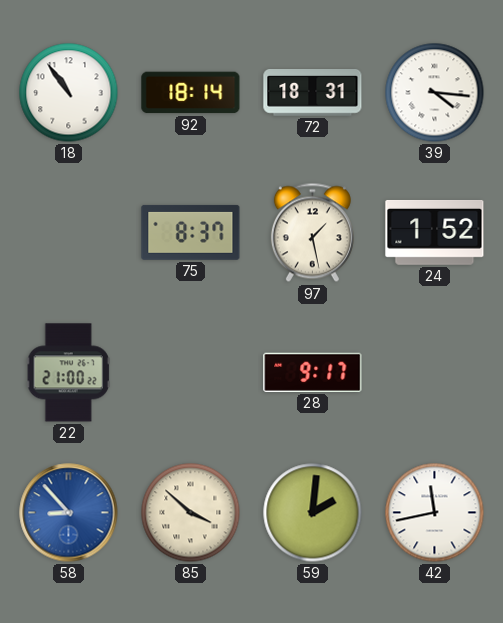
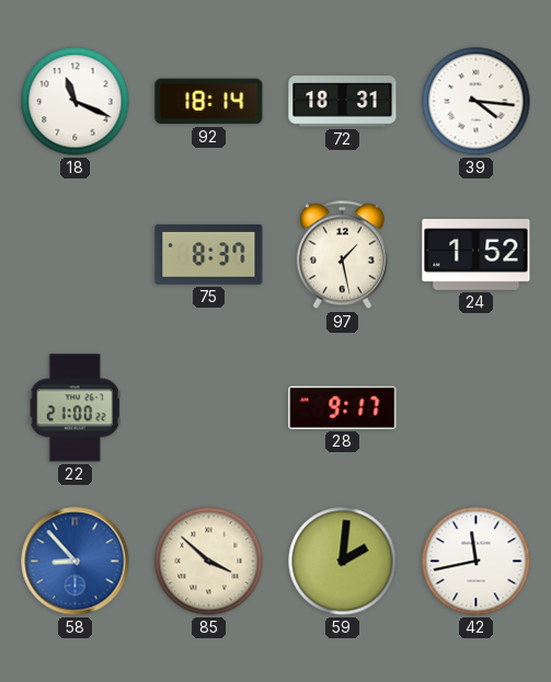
18: 10:54 -> 11:19
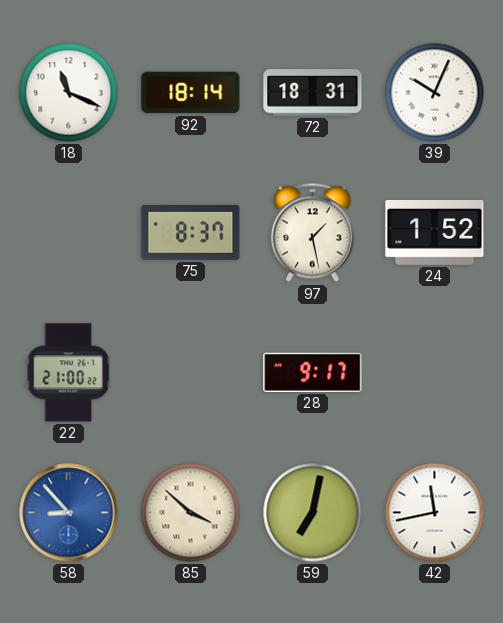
39: 4:16 -> 10:04
59: 2:01 -> 7:02
